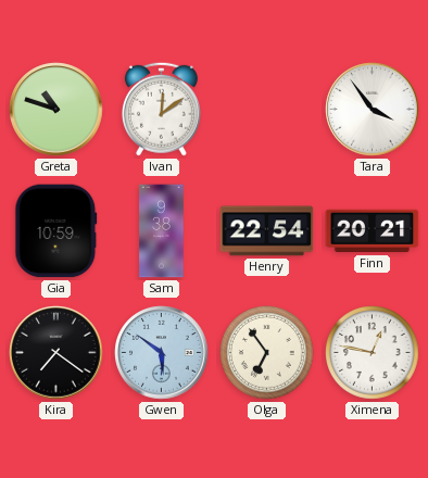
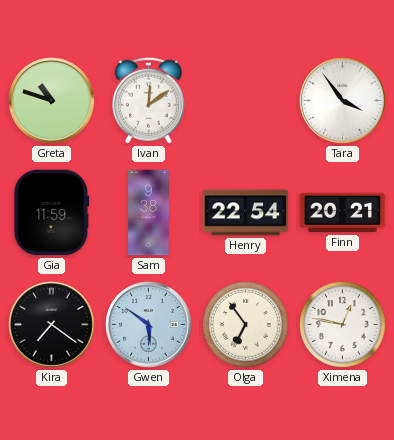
Gia: 10:59 -> 11:59
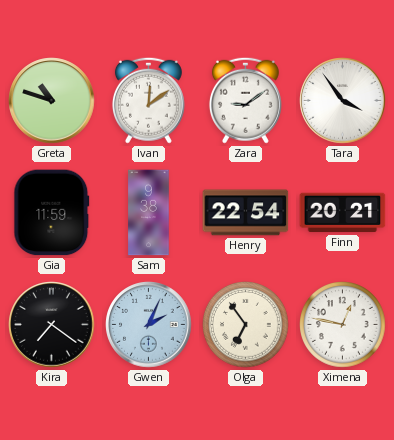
Zara: none -> 9:09
Gwen: 5:51 -> 2:04
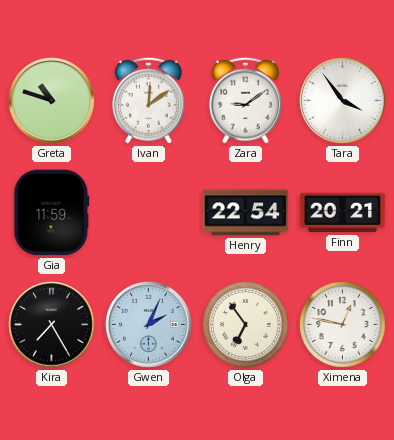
Sam: 9:38 -> none
Kira: 7:21 -> 7:25
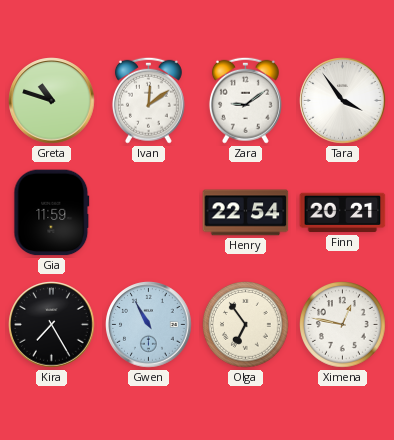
Gwen: 2:04 -> 10:55
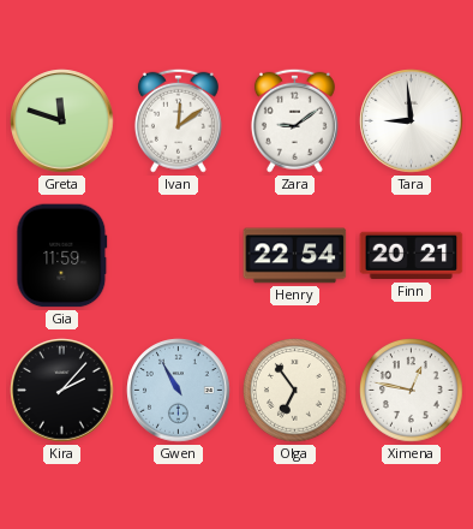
Greta: 10:48 -> 11:48
Tara: 3:54 -> 8:59
Kira: 7:25 -> 2:07
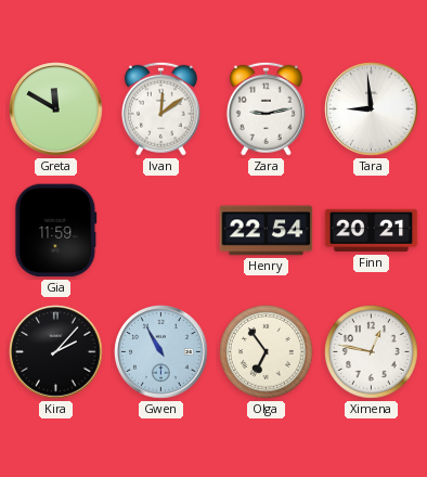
Greta: 11:48 -> 11:50
Zara: 9:09 -> 9:13
